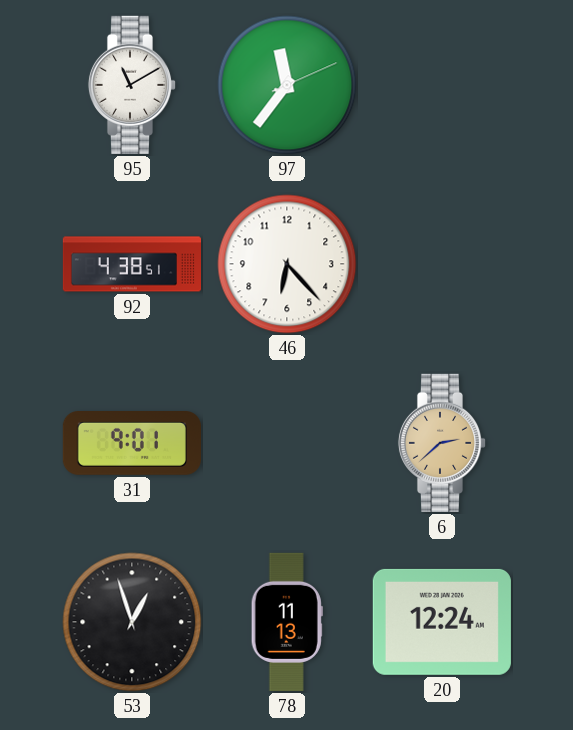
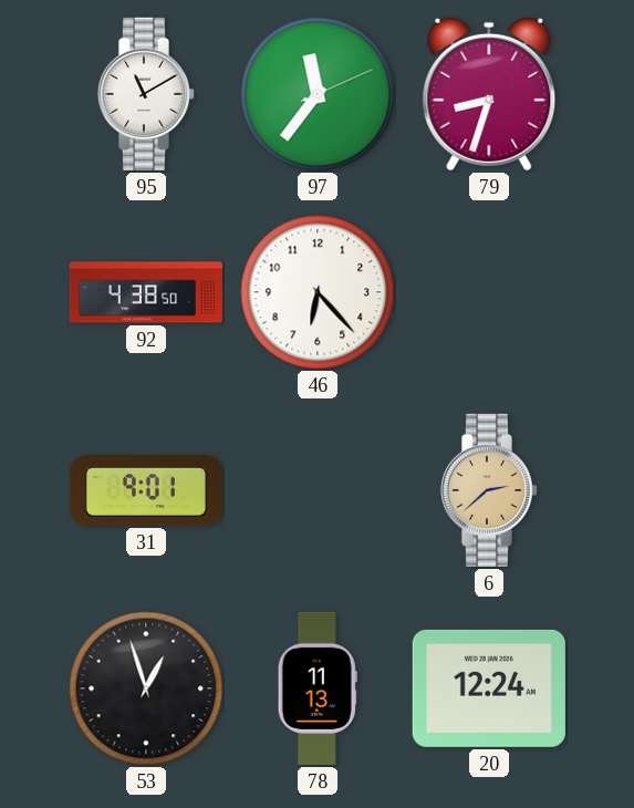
79: none -> 8:33
92: 4:38:51 -> 4:38:50
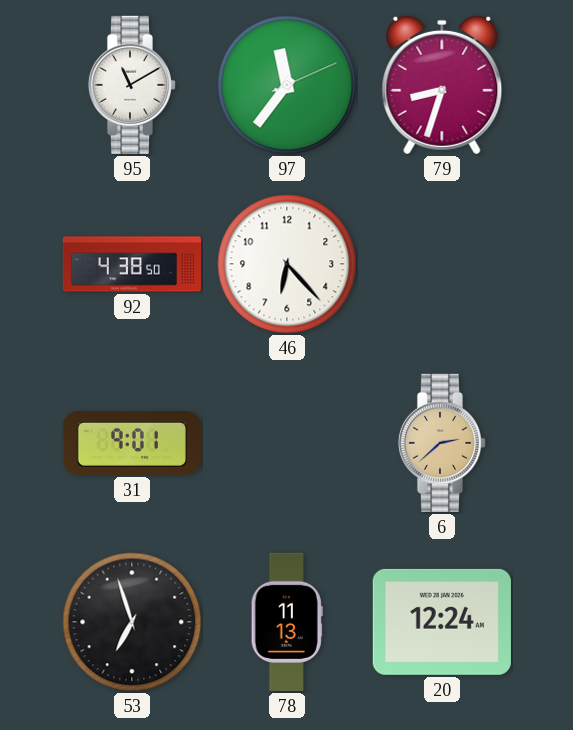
53: 12:57 -> 6:57
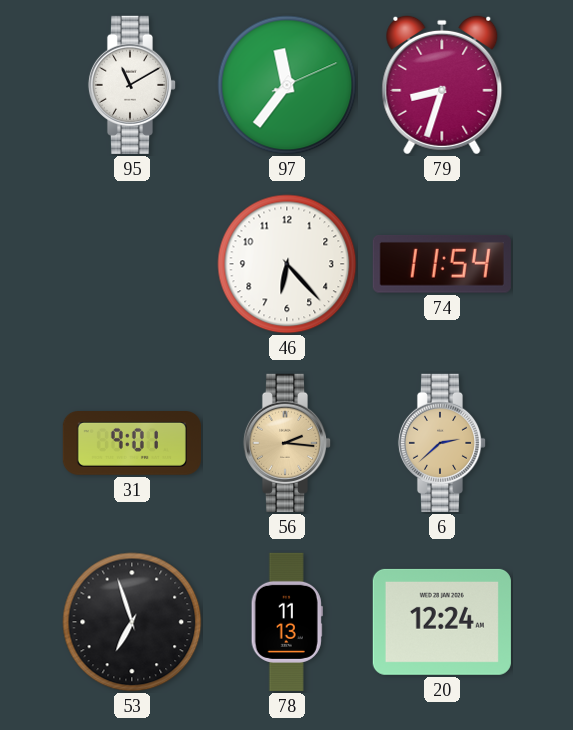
92: 4:38 -> none
74: none -> 11:54
56: none -> 2:16
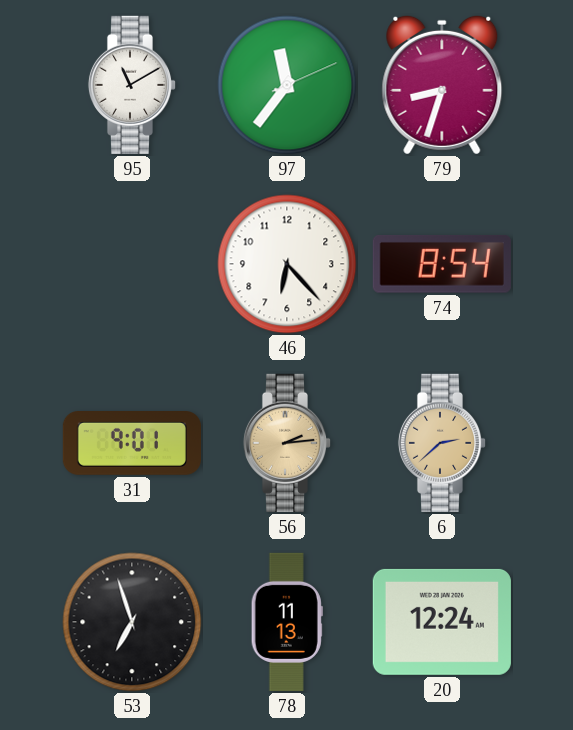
74: 11:54 -> 8:54
56: 2:16 -> 2:14
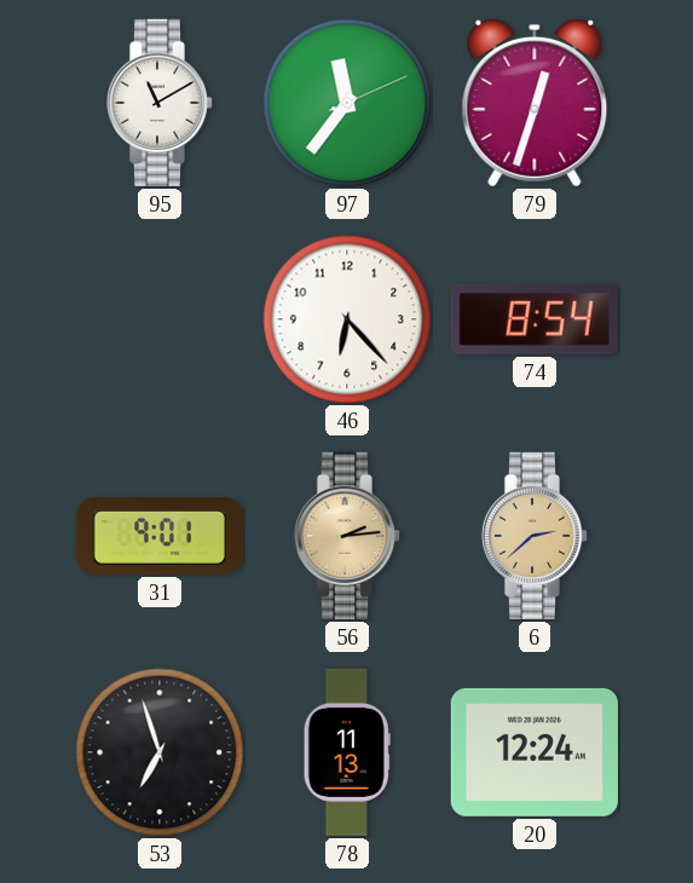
79: 8:33 -> 12:33
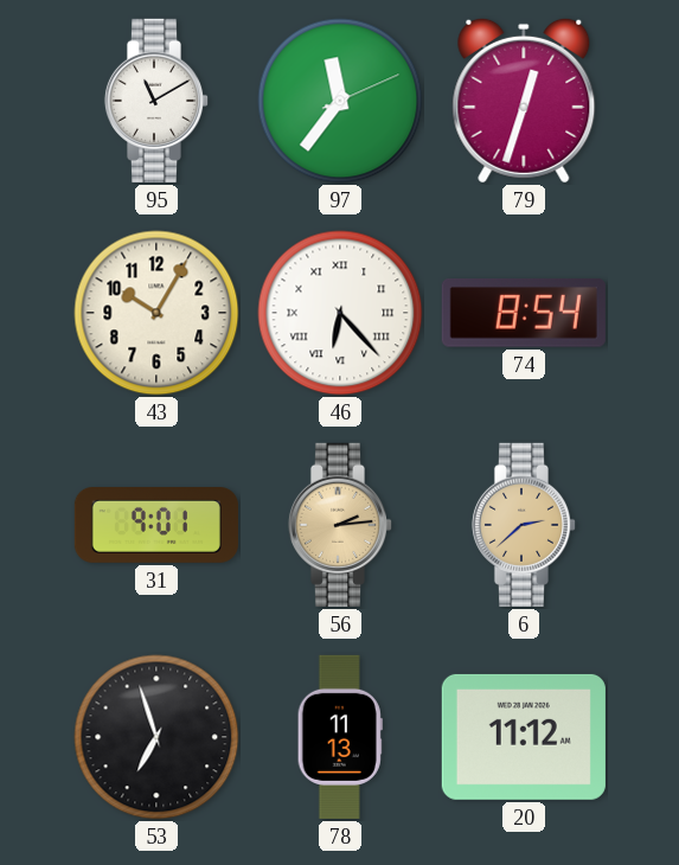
43: none -> 10:05
46 numerals: Arabic -> Roman
20: 12:24 -> 11:12
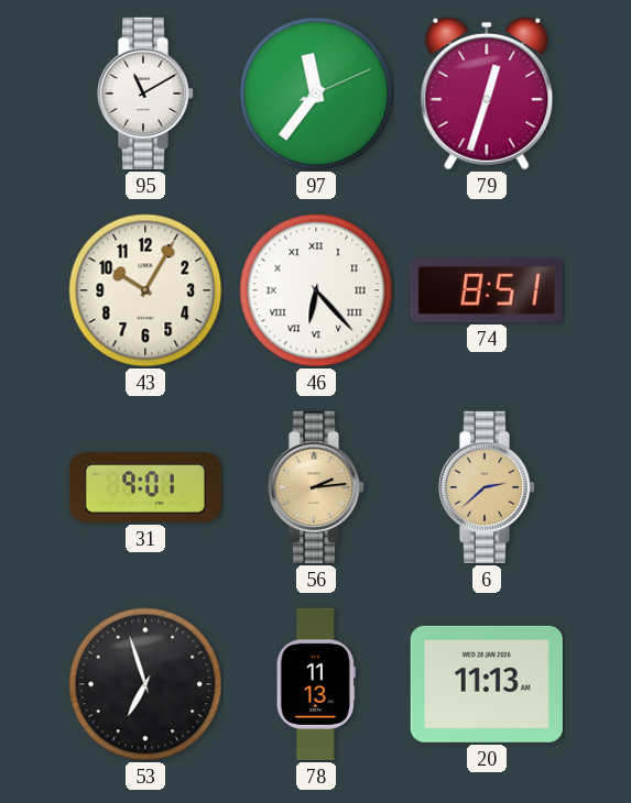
74: 8:54 -> 8:51
20: 11:12 -> 11:13
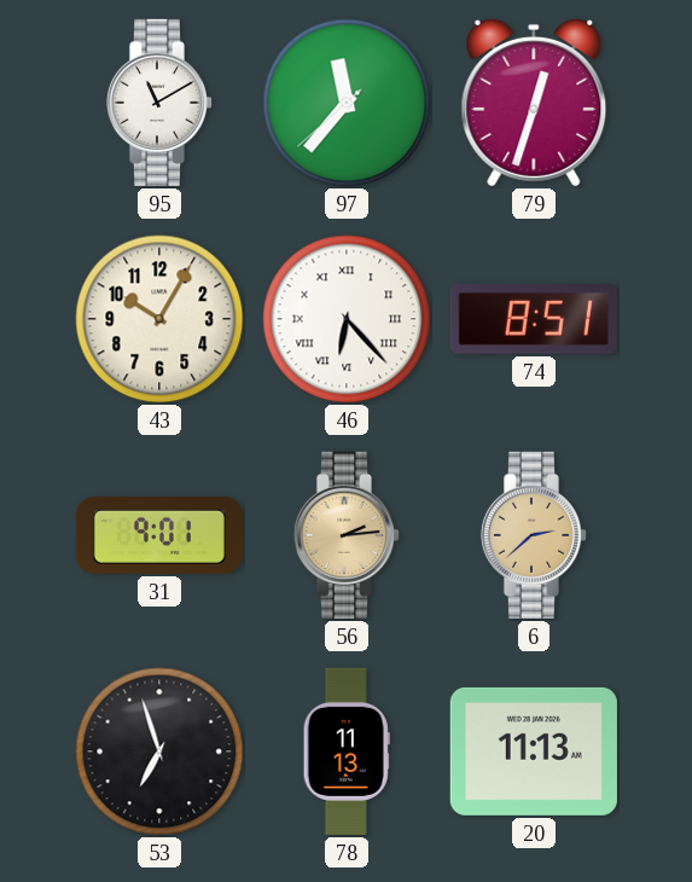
97: 11:36:11 -> 11:36:38
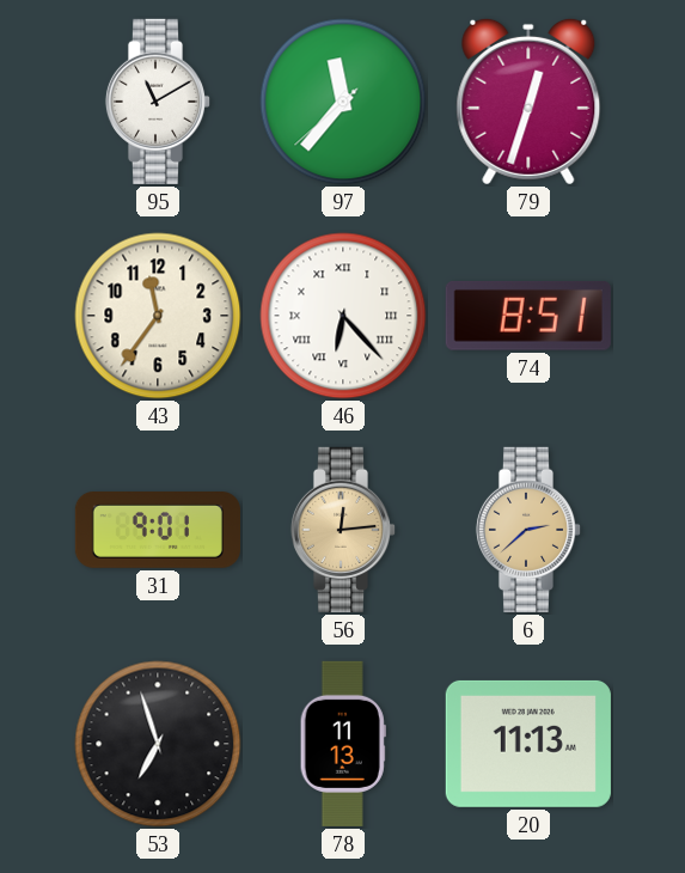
43: 10:05 -> 11:36
56: 2:14 -> 12:14
